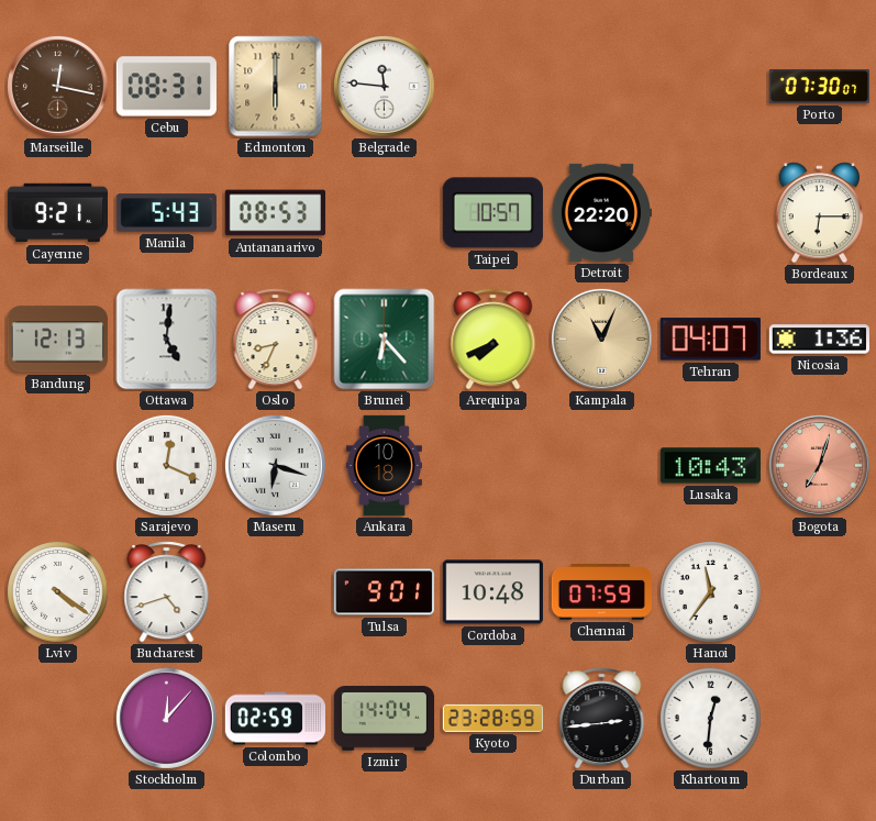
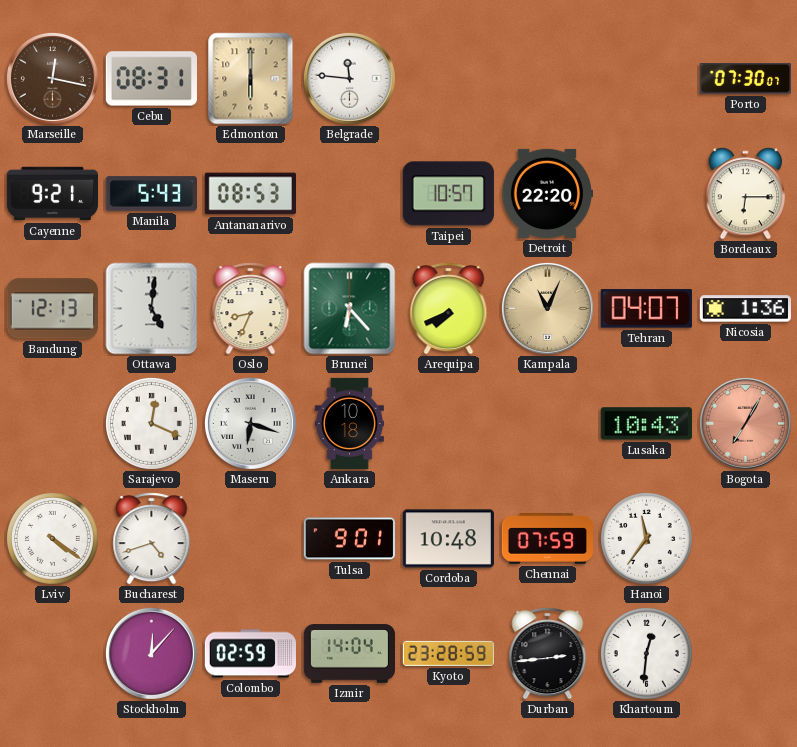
Bogota: 7:03 -> 7:05
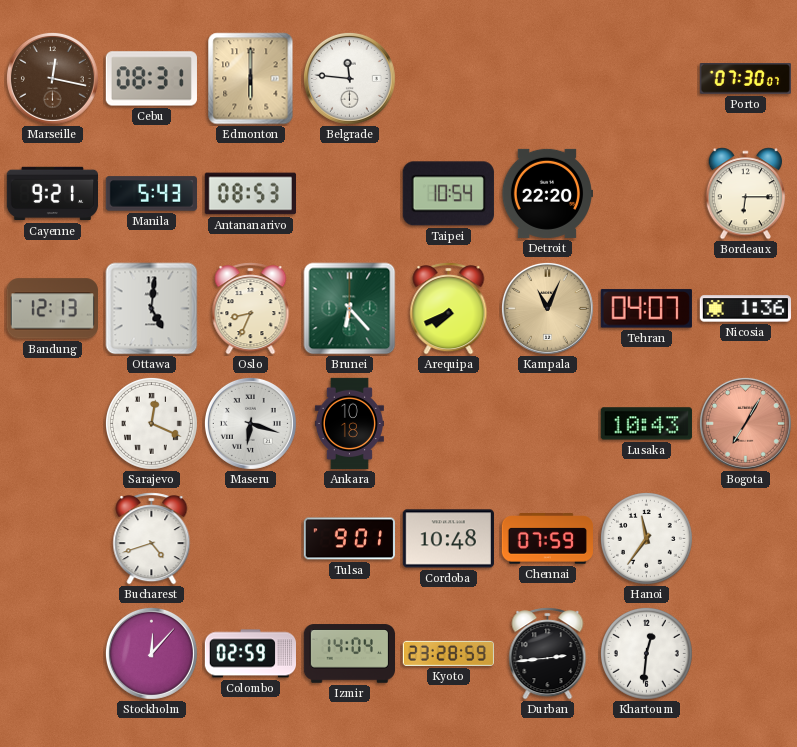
Taipei: 10:57 -> 10:54
Lviv: 4:21 -> none
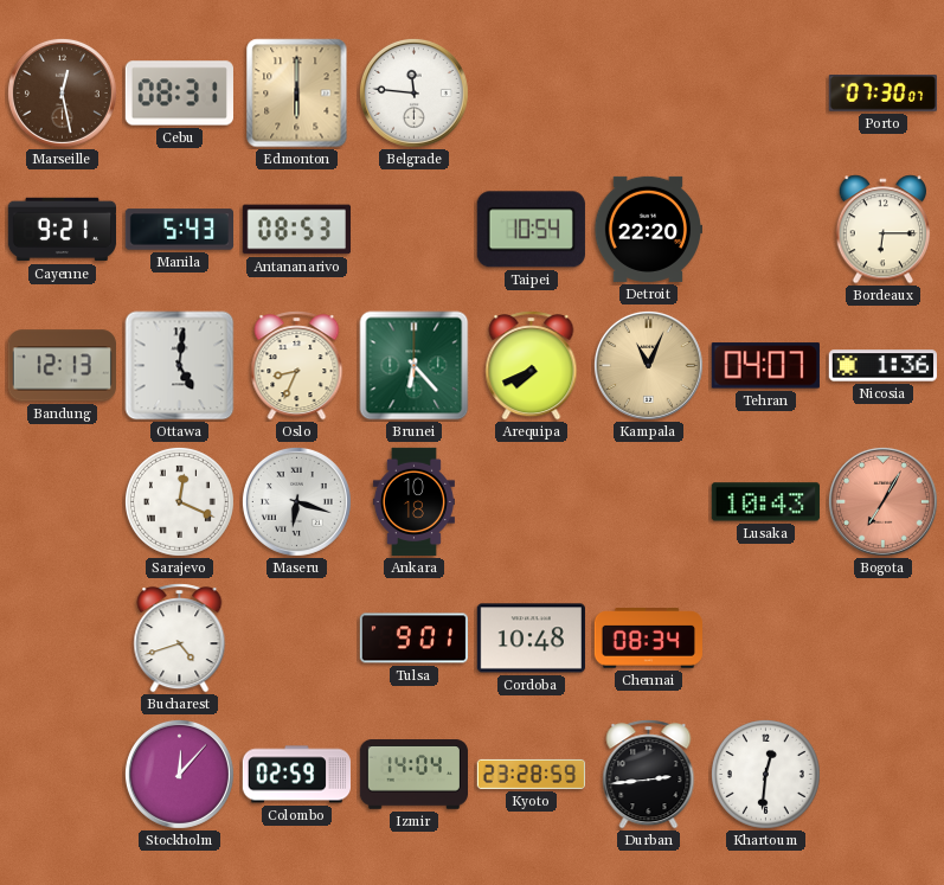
Marseille: 12:17 -> 12:28
Chennai: 07:59 -> 08:34
Hanoi: 11:36 -> none
